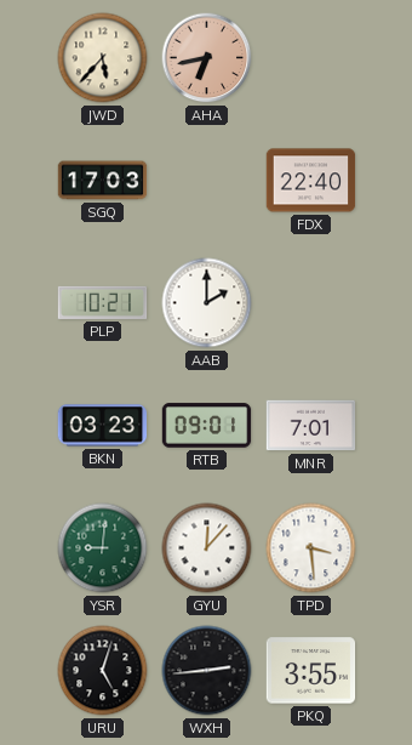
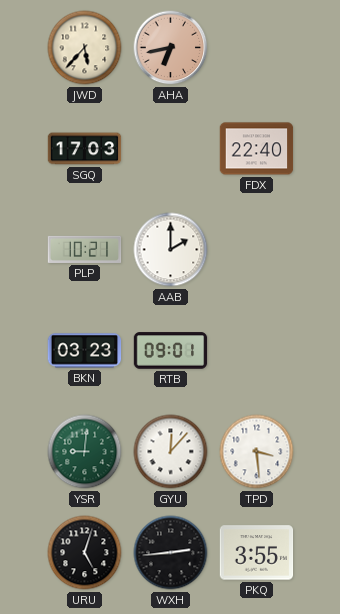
MNR: 7:01 -> none
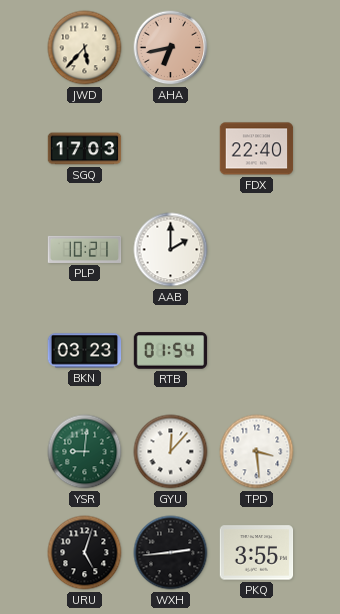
RTB: 09:01 -> 01:54
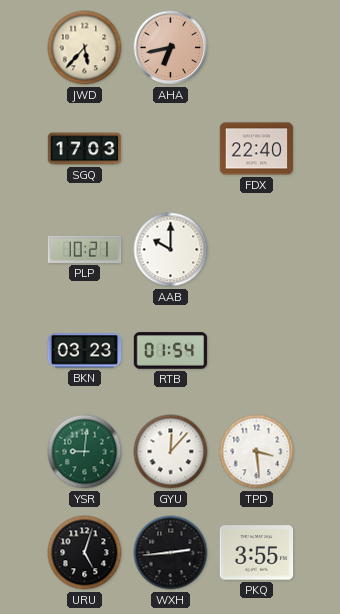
AAB: 2:00 -> 10:00
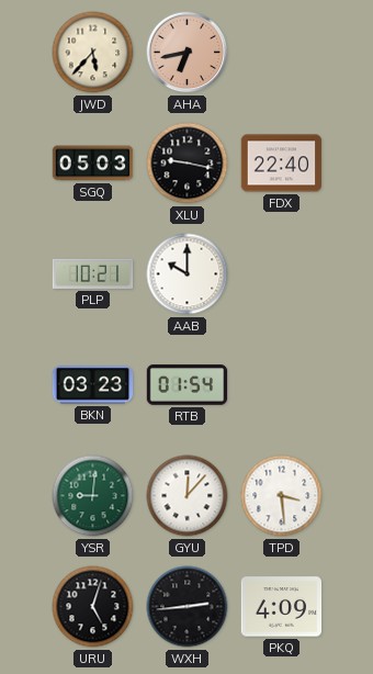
SGQ: 17:03 -> 05:03
XLU: none -> 9:17
PKQ: 3:55 -> 4:09
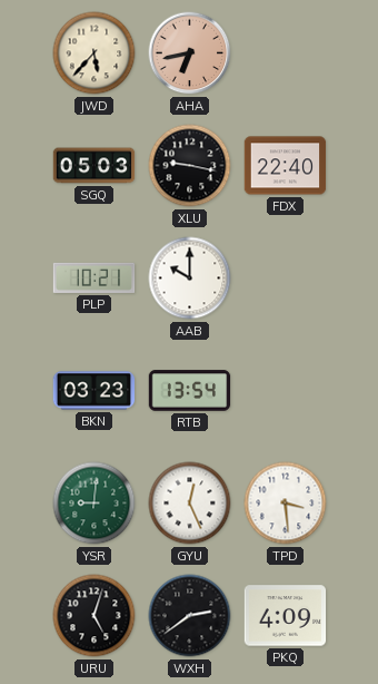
RTB: 01:54 -> 13:54
GYU: 12:07 -> 12:26
WXH: 2:44 -> 2:39
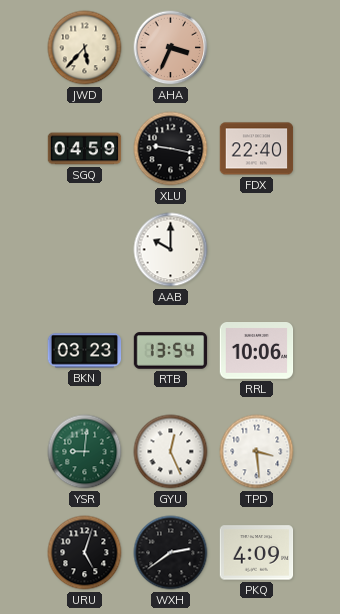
AHA: 6:43 -> 3:34
SGQ: 05:03 -> 04:59
PLP: 10:21 -> none
RRL: none -> 10:06
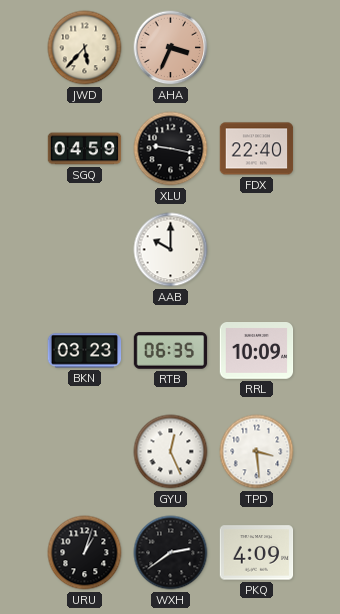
RTB: 13:54 -> 06:35
RRL: 10:06 -> 10:09
YSR: 9:01 -> none
URU: 5:03 -> 1:03
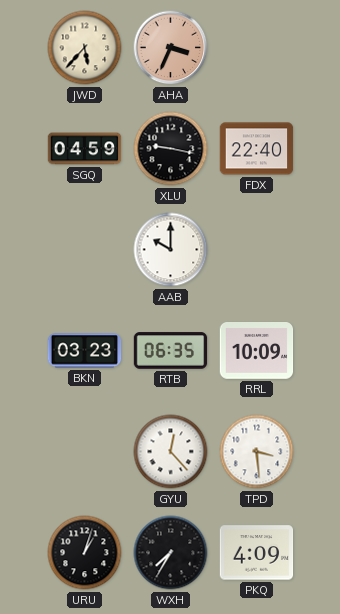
GYU: 12:26 -> 12:23
WXH: 2:39 -> 7:35
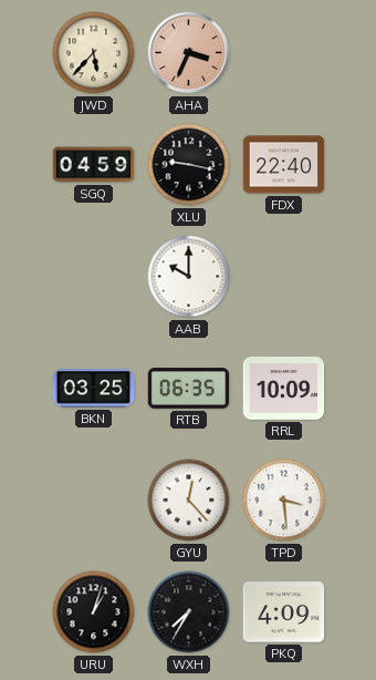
BKN: 03:23 -> 03:25
